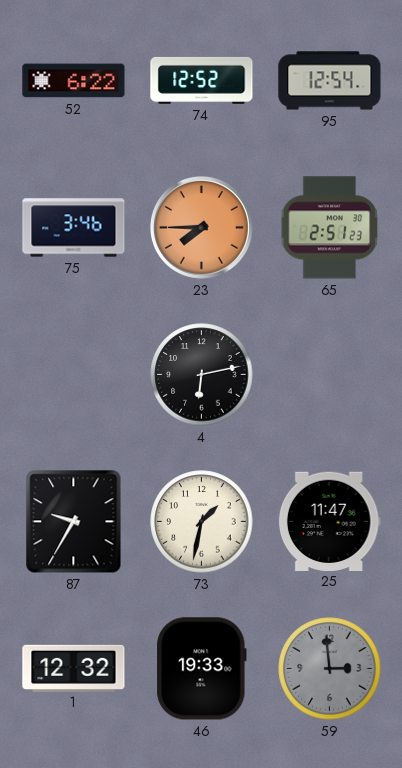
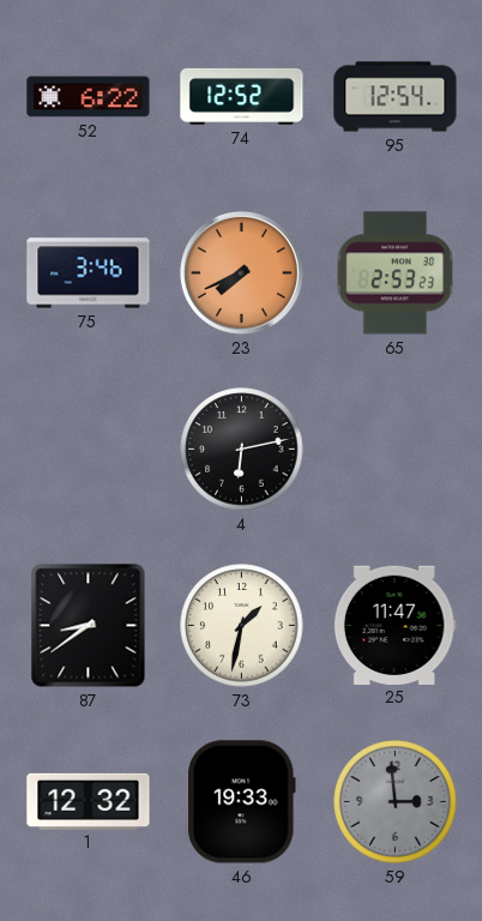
23: 7:45 -> 7:41
65: 2:51 -> 2:53
87: 9:35 -> 8:39
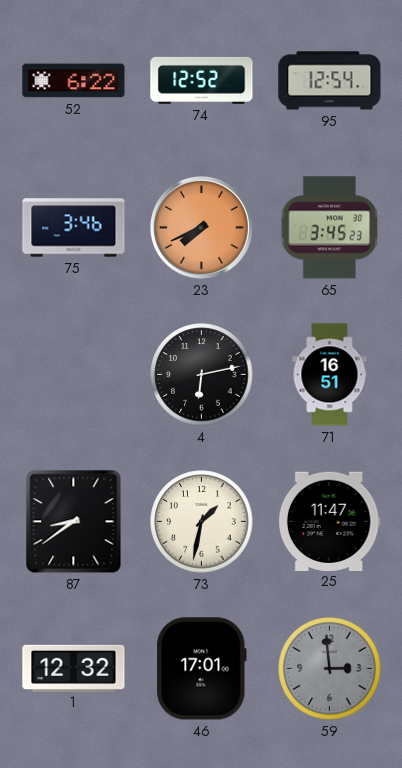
65: 2:53 -> 3:45
71: none -> 16:51
46: 19:33 -> 17:01
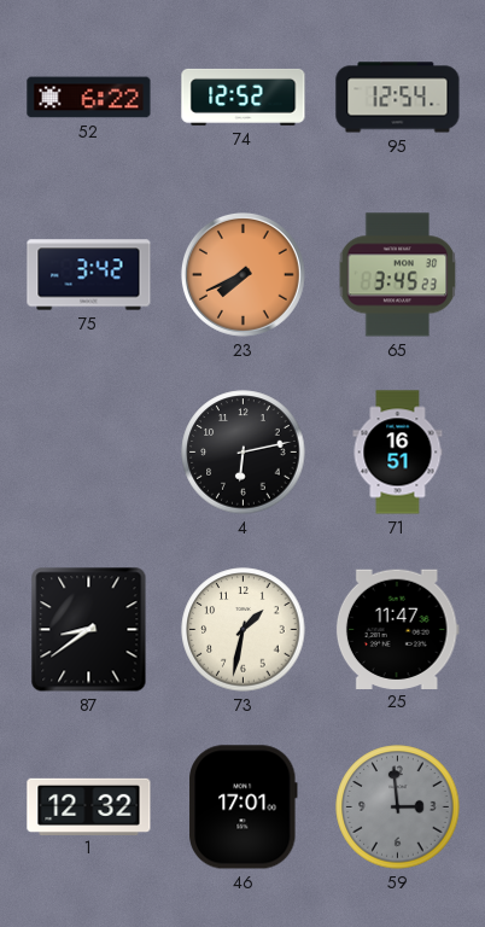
75: 3:46 -> 3:42
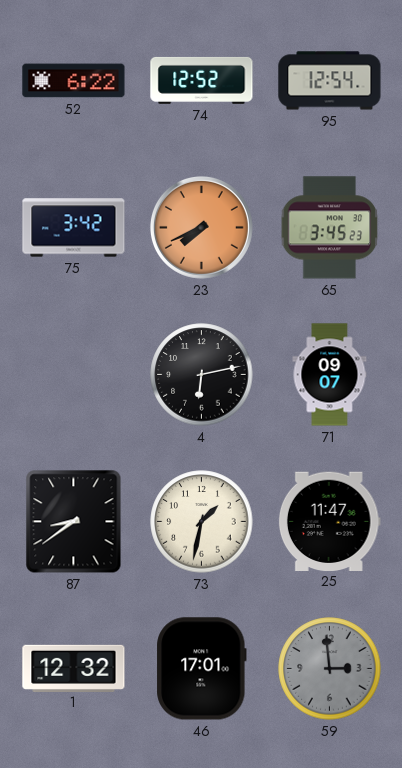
71: 16:51 -> 09:07
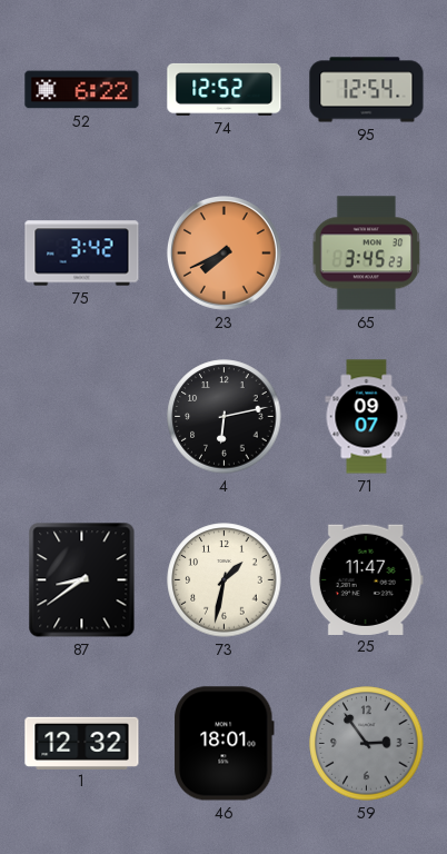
46: 17:01 -> 18:01
59: 2:59 -> 2:54
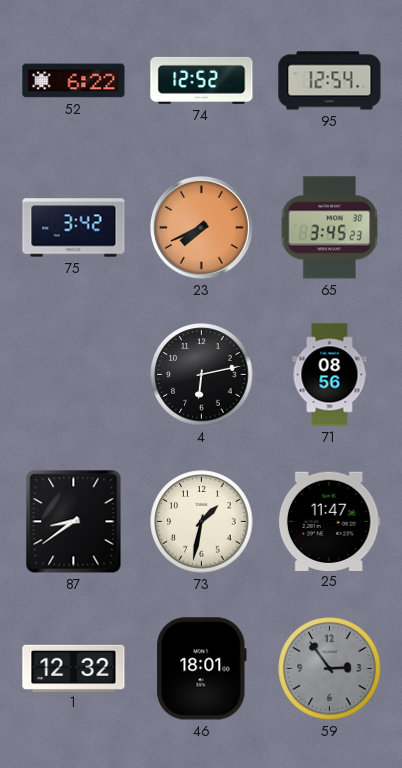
71: 09:07 -> 08:56
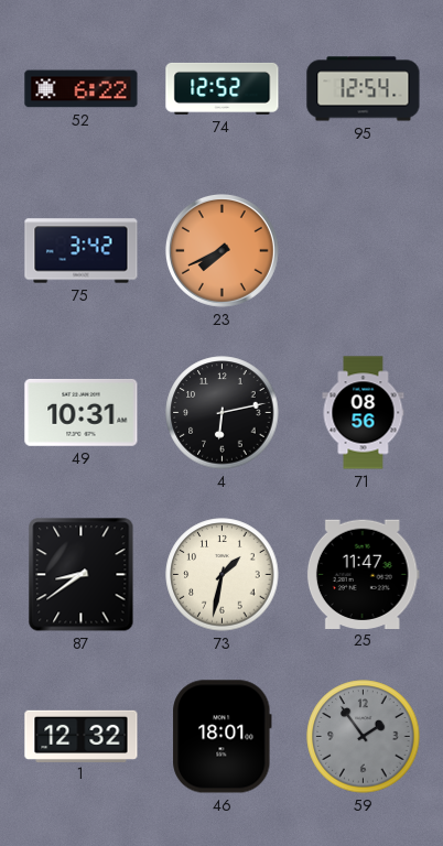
65: 3:45 -> none
49: none -> 10:31
59: 2:54 -> 1:54
